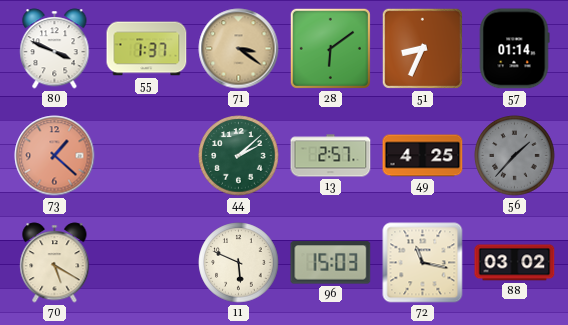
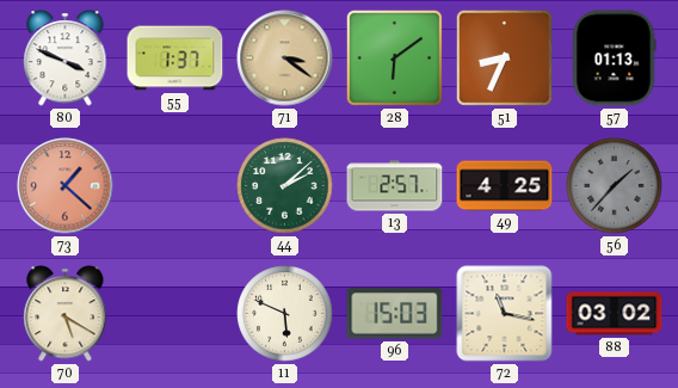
57: 01:14 -> 01:13
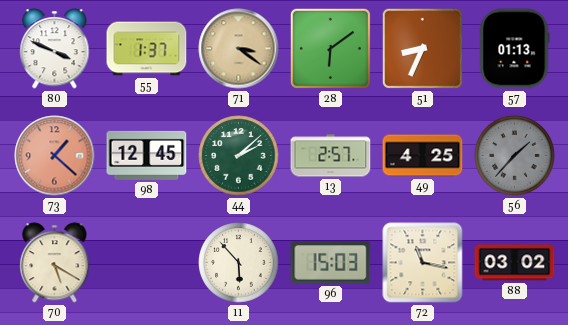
98: none -> 12:45
11: 5:49 -> 5:53
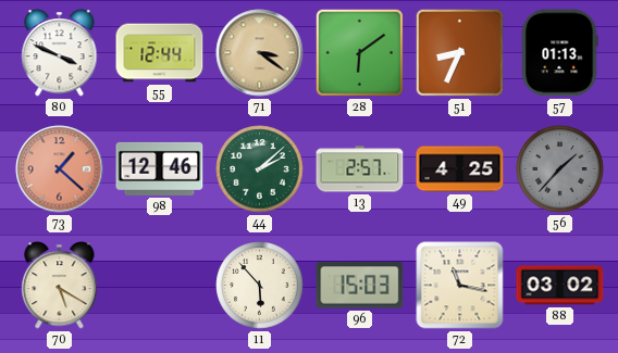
55: 1:37 -> 12:44
98: 12:45 -> 12:46
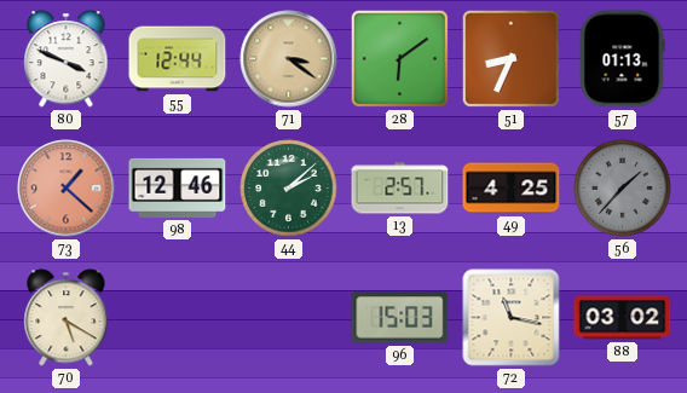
11: 5:53 -> none
